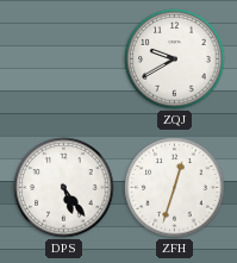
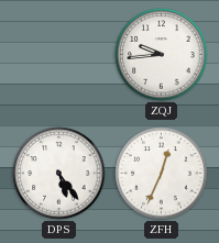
ZQJ: 9:40 -> 9:44
ZFH: 12:33 -> 12:34
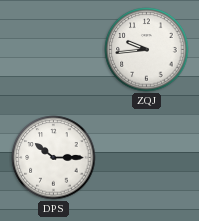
DPS: 5:24 -> 10:15
ZFH: 12:34 -> none
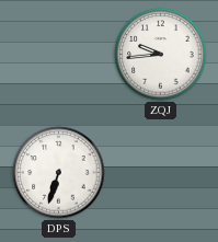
DPS: 10:15 -> 6:33
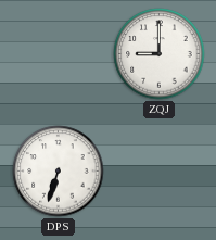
ZQJ: 9:44 -> 9:00
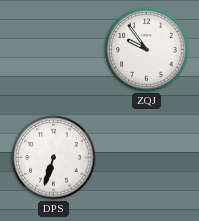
ZQJ: 9:00 -> 9:54
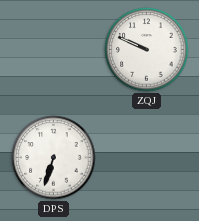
ZQJ: 9:54 -> 9:49
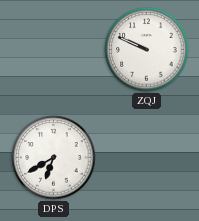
DPS: 6:33 -> 6:40
